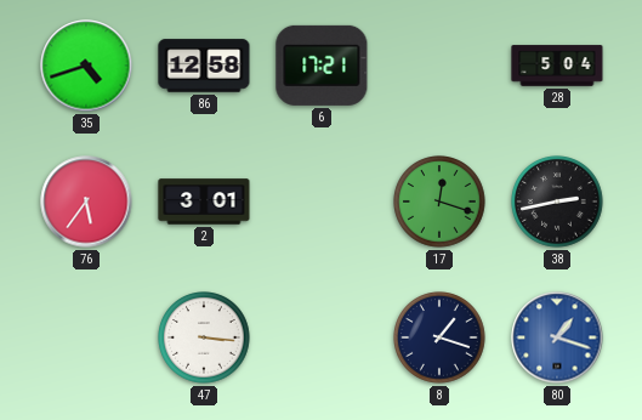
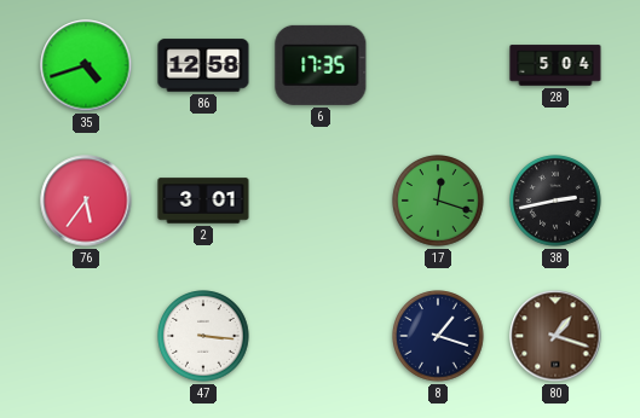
6: 17:21 -> 17:35
80 dial: blue -> brown
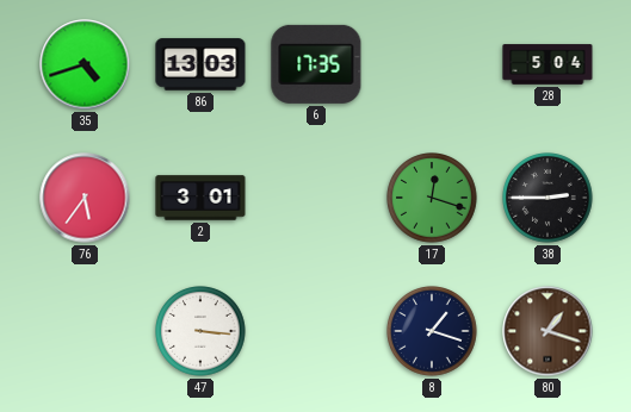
86: 12:58 -> 13:03
38: 2:43 -> 2:45
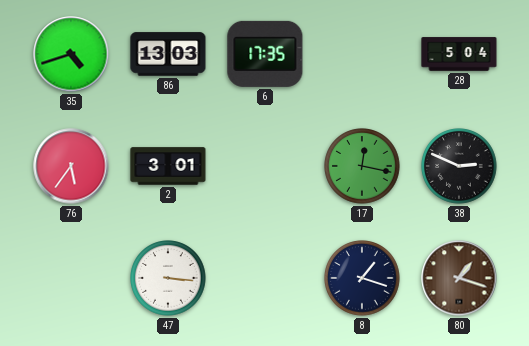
17: 12:18 -> 12:17
38: 2:45 -> 2:49
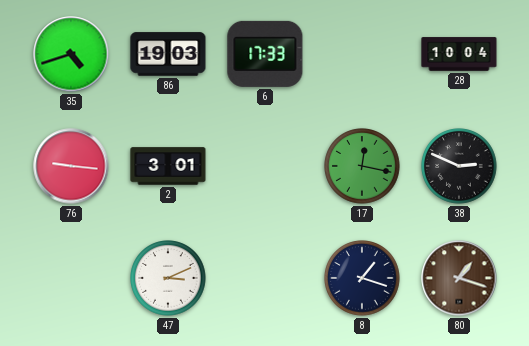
86: 13:03 -> 19:03
6: 17:35 -> 17:33
28: 5:04 -> 10:04
76: 5:36 -> 9:16
47: 3:16 -> 3:11
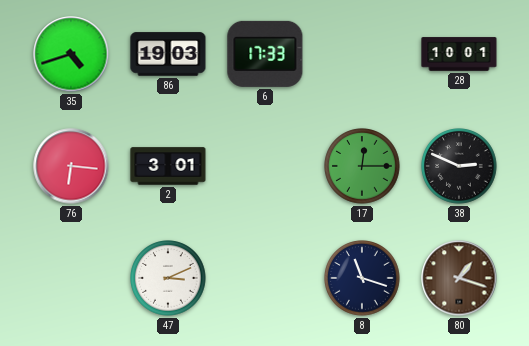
28: 10:04 -> 10:01
76: 9:16 -> 6:16
17: 12:17 -> 12:15
8: 1:18 -> 11:18
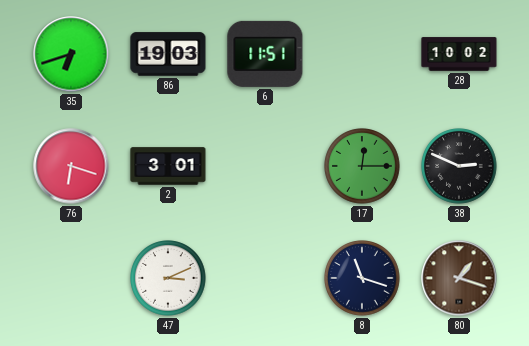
35: 4:42 -> 6:42
6: 17:33 -> 11:51
28: 10:01 -> 10:02
76: 6:16 -> 6:18
